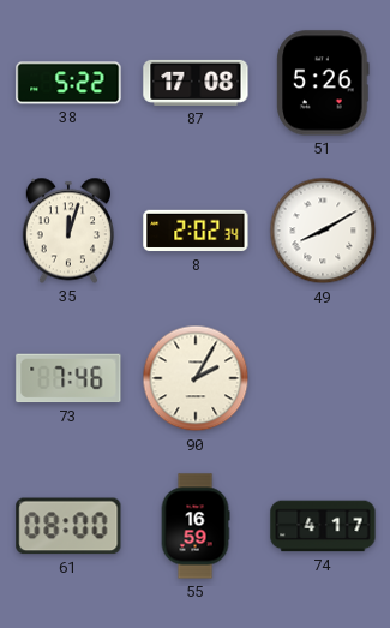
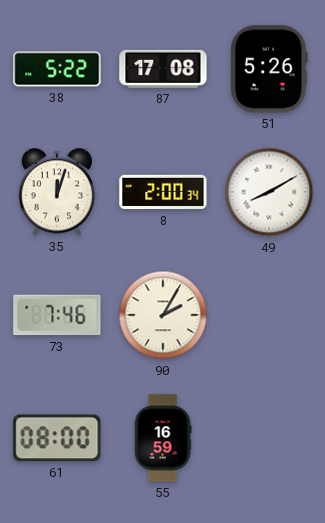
8: 2:02 -> 2:00
74: 4:17 -> none
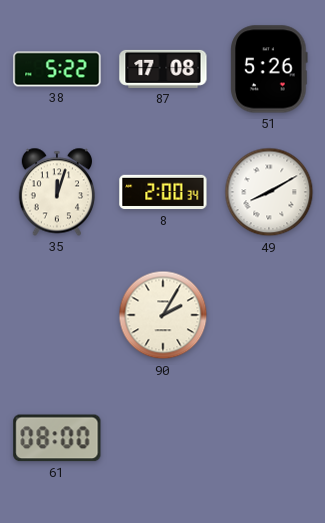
73: 7:46 -> none
55: 16:59 -> none
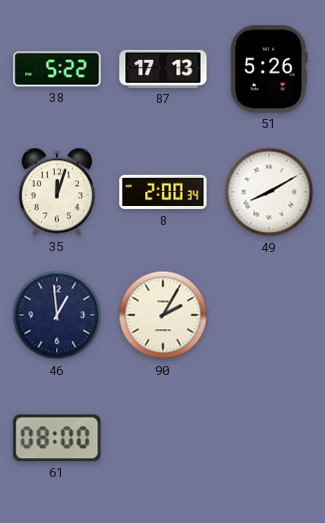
87: 17:08 -> 17:13
46: none -> 12:59
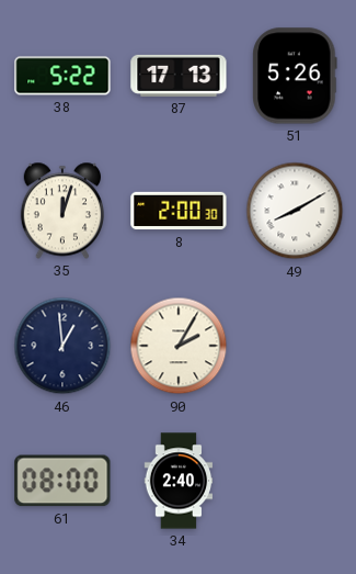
8: 2:00:34 -> 2:00:30
34: none -> 2:40
